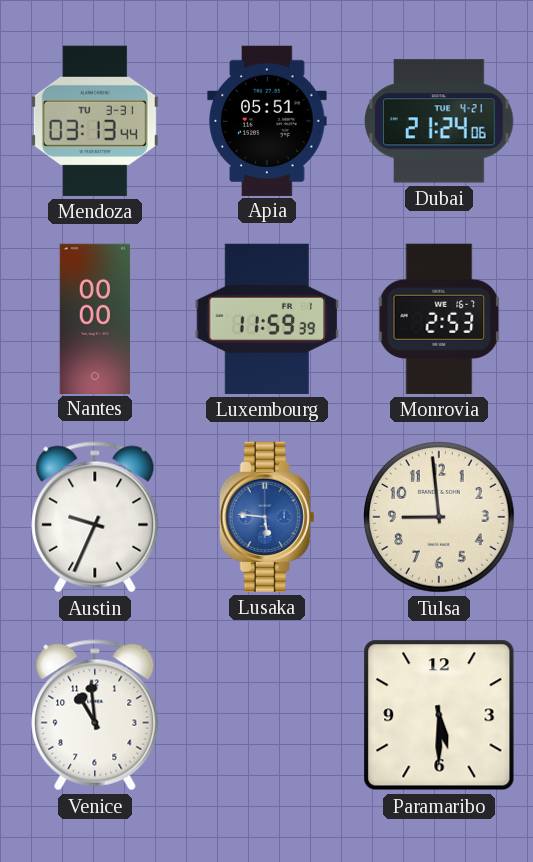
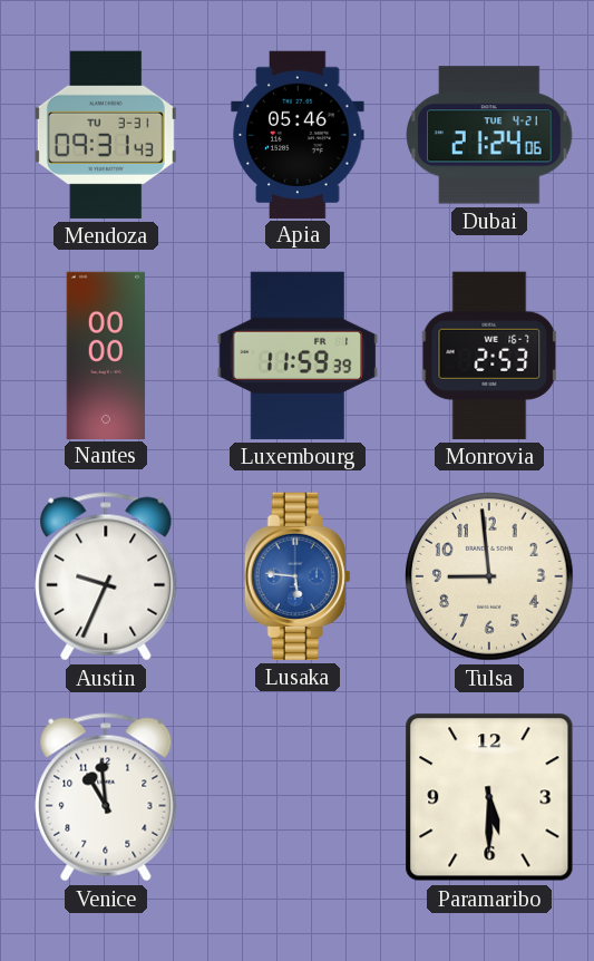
Mendoza: 03:13 -> 09:31
Apia: 05:51 -> 05:46
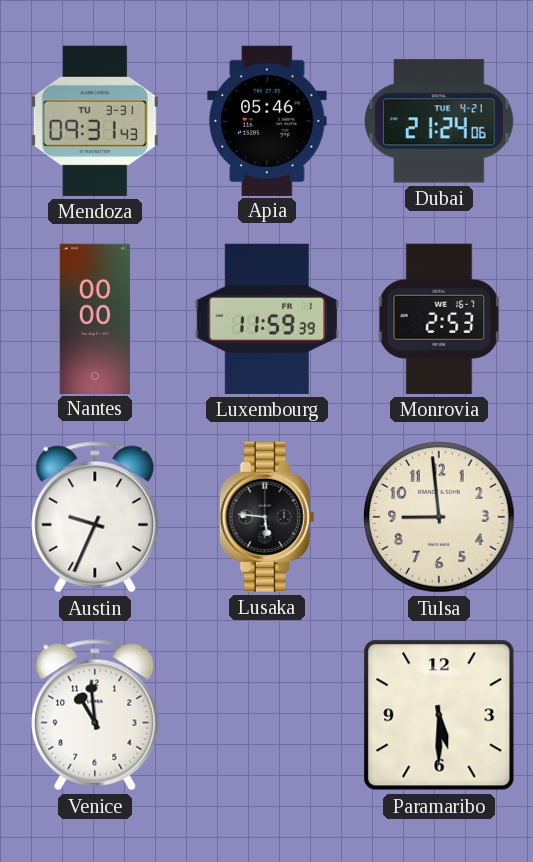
Lusaka dial: blue -> black
